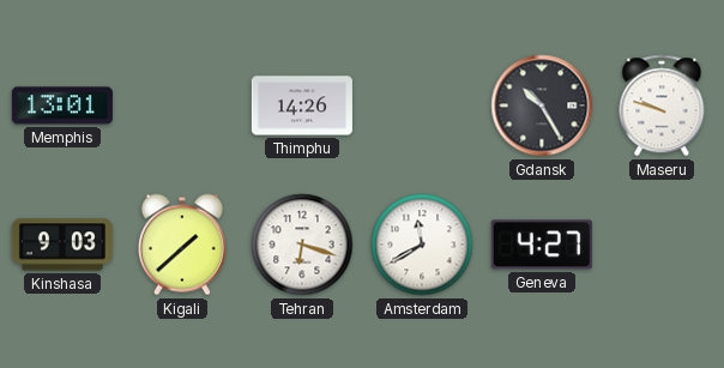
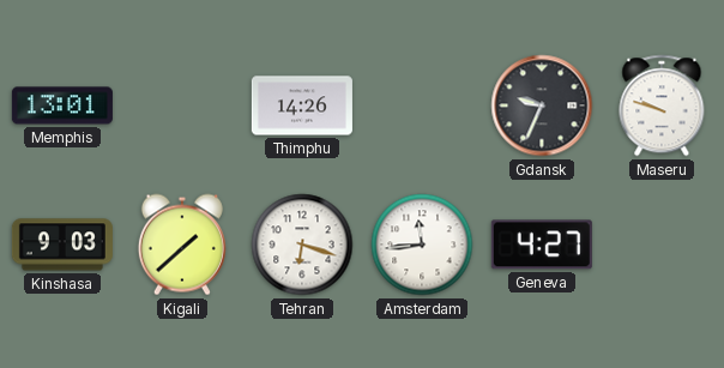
Gdansk: 10:25 -> 9:34
Amsterdam: 11:40 -> 11:44
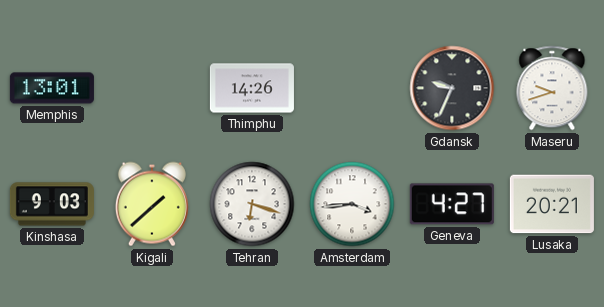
Maseru: 9:48 -> 9:42
Amsterdam: 11:44 -> 3:44
Lusaka: none -> 20:21
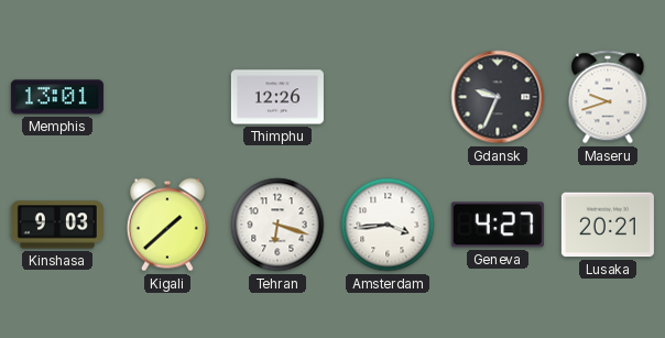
Thimphu: 14:26 -> 12:26
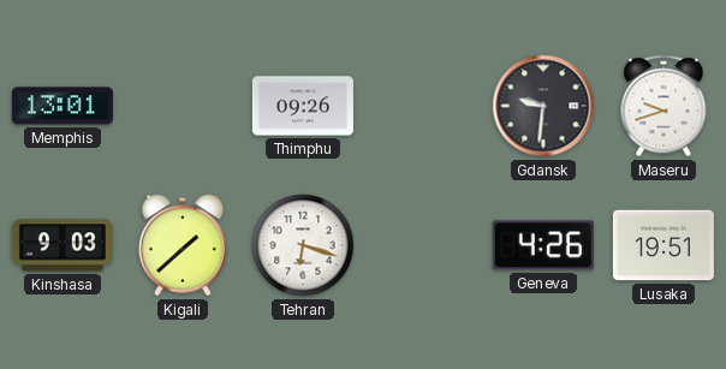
Thimphu: 12:26 -> 09:26
Gdansk: 9:34 -> 9:31
Amsterdam: 3:44 -> none
Geneva: 4:27 -> 4:26
Lusaka: 20:21 -> 19:51
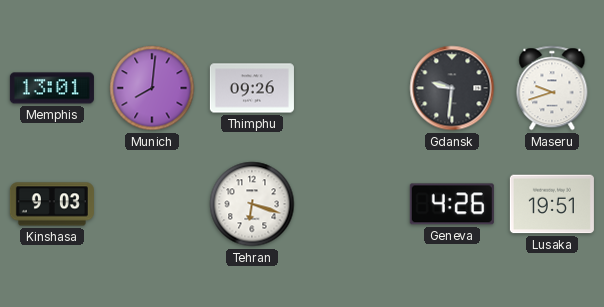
Munich: none -> 8:01
Kigali: 1:38 -> none
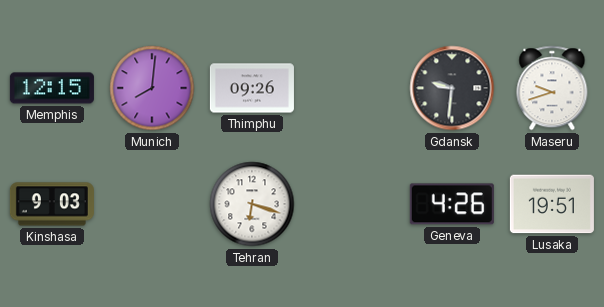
Memphis: 13:01 -> 12:15
